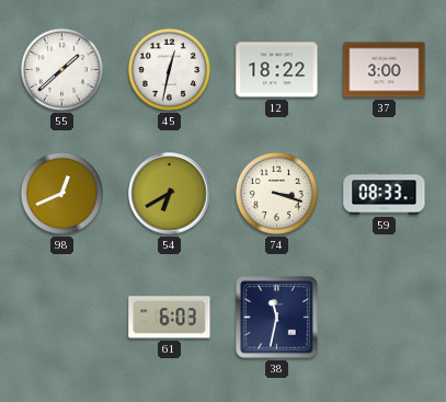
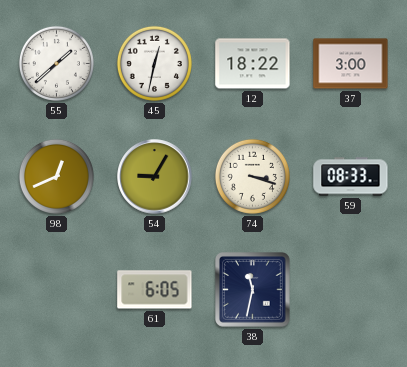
54: 6:40 -> 9:05
61: 6:03 -> 6:05
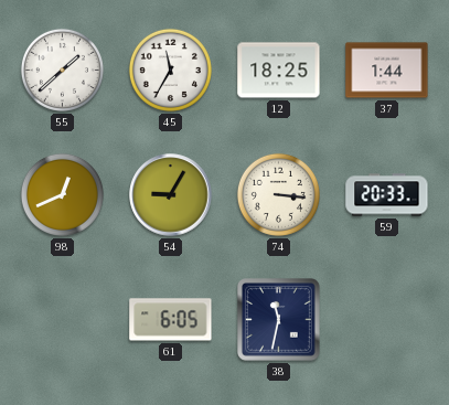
45: 12:32 -> 11:35
12: 18:22 -> 18:25
37: 3:00 -> 1:44
74: 3:18 -> 3:16
59: 08:33 -> 20:33
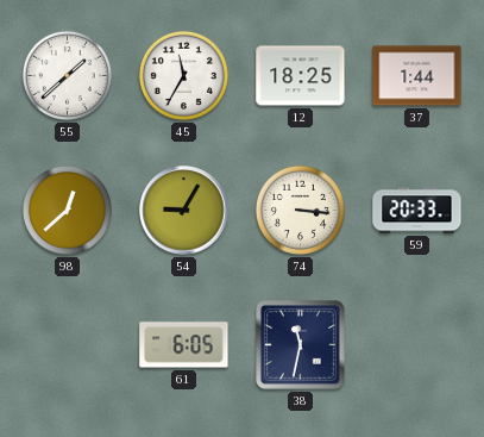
98: 12:41 -> 12:38
